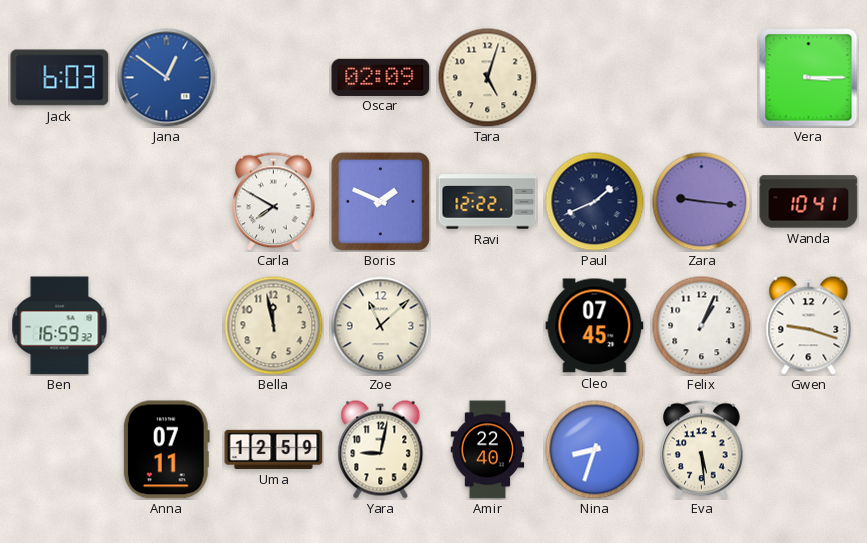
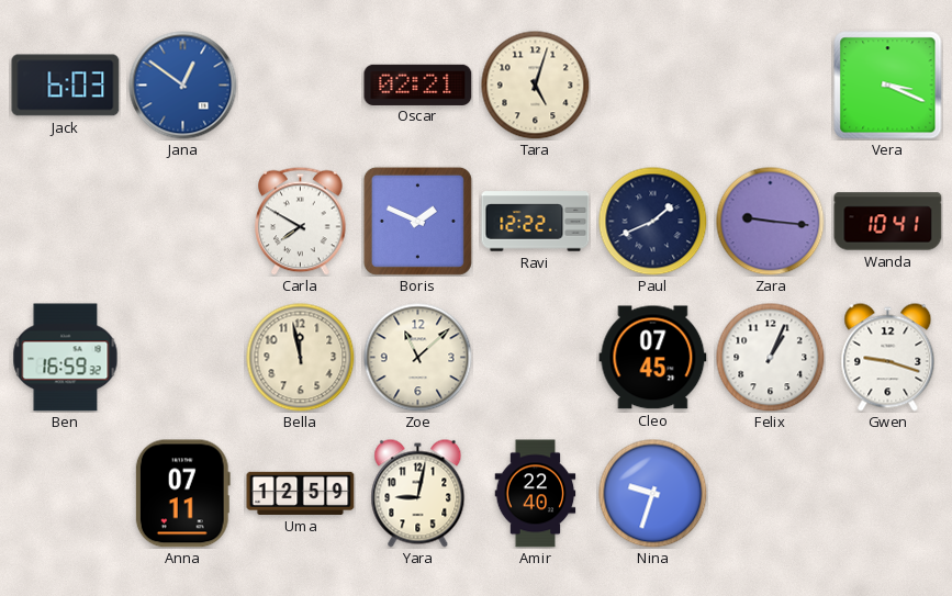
Oscar: 02:09 -> 02:21
Vera: 3:15 -> 3:19
Nina: 8:33 -> 9:33
Eva: 5:29 -> none
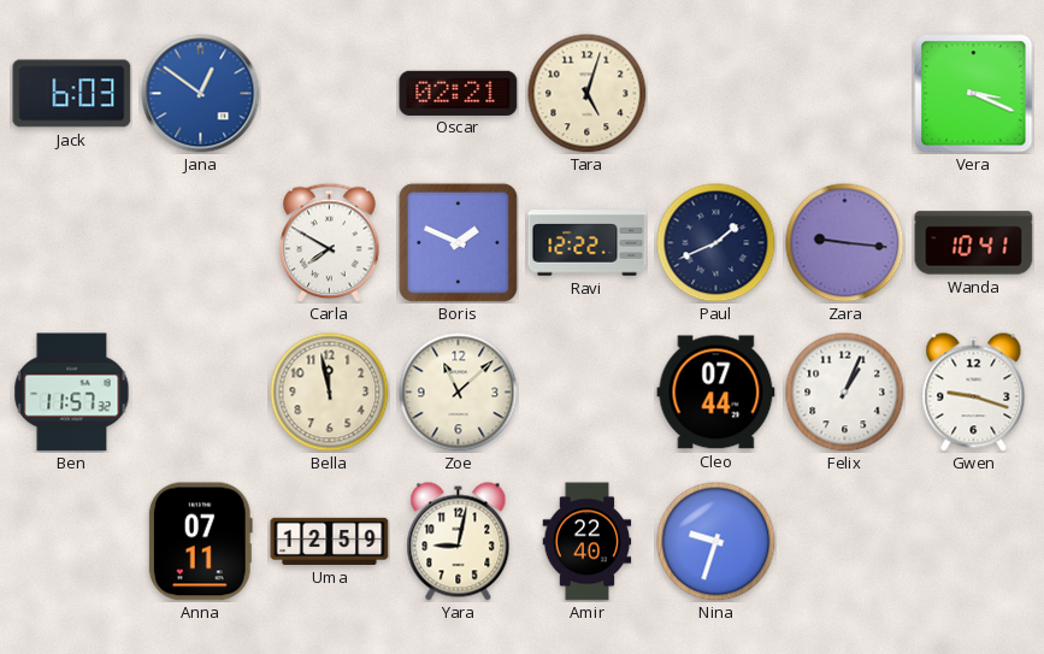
Ben: 16:59 -> 11:57
Cleo: 07:45 -> 07:44
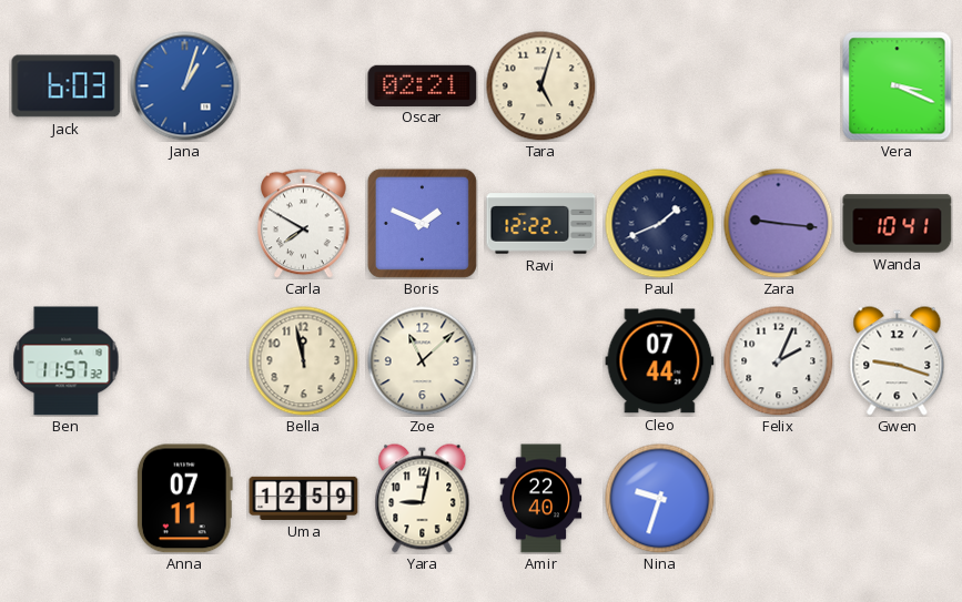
Jana: 12:51 -> 1:03
Felix: 1:04 -> 2:04
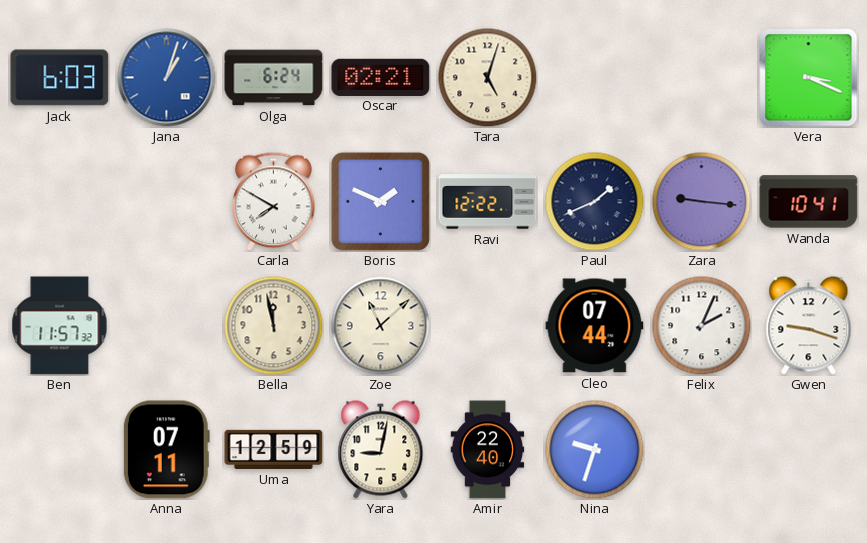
Olga: none -> 6:24
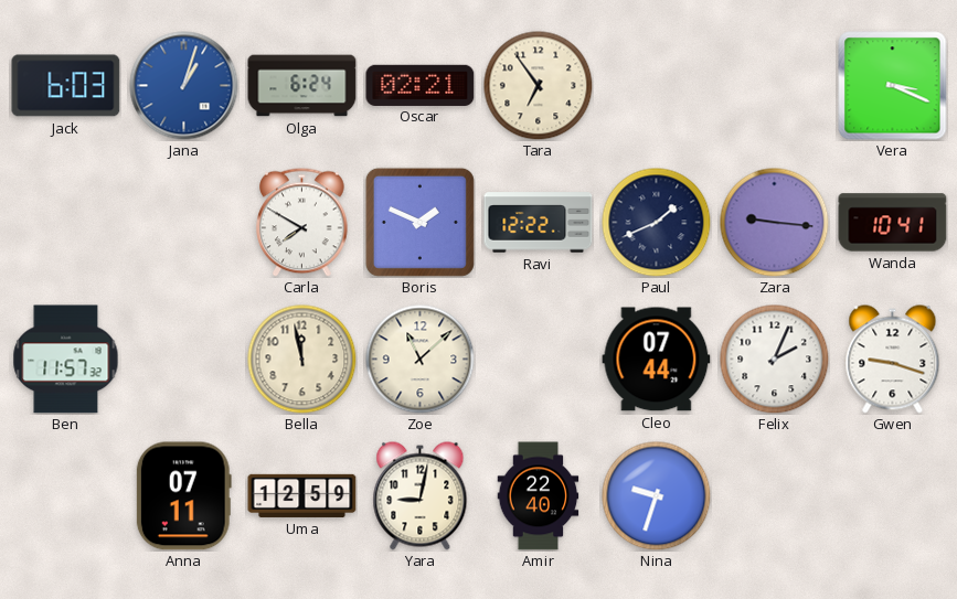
Tara: 5:03 -> 6:54
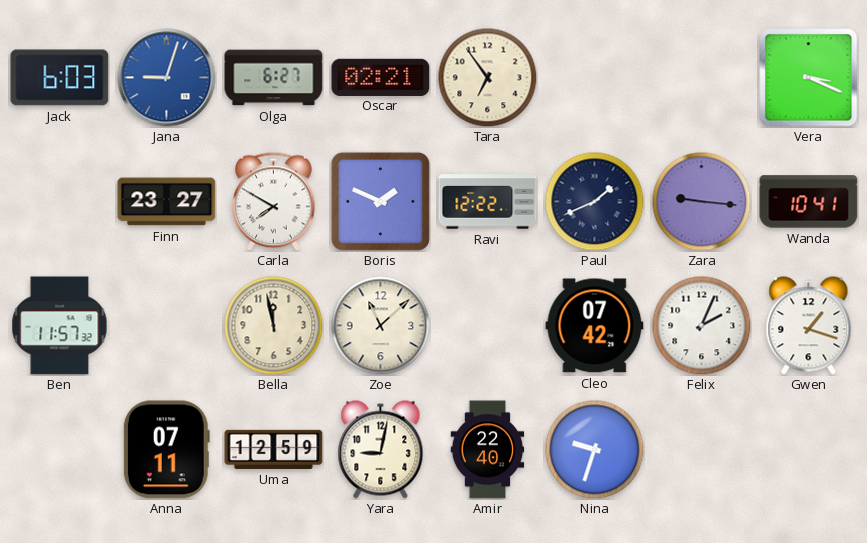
Jana: 1:03 -> 9:03
Olga: 6:24 -> 6:27
Finn: none -> 23:27
Cleo: 07:44 -> 07:42
Gwen: 9:18 -> 1:18
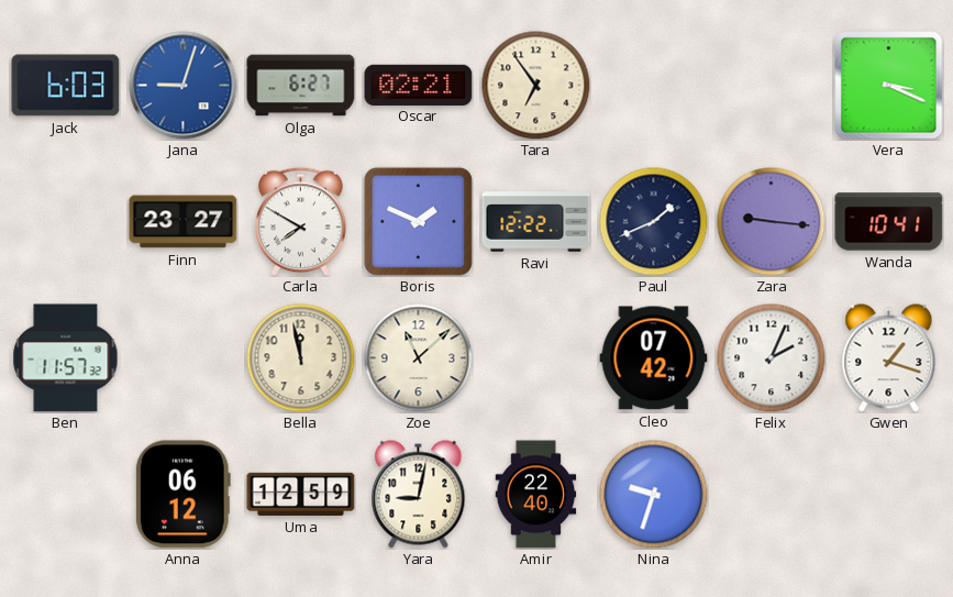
Anna: 07:11 -> 06:12
